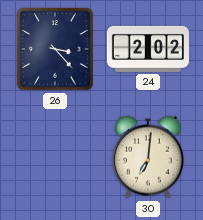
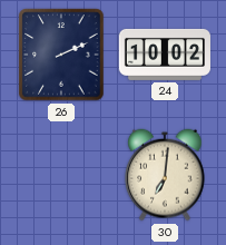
26: 3:23 -> 2:11
24: 2:02 -> 10:02
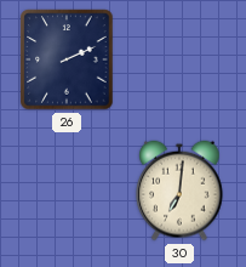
24: 10:02 -> none
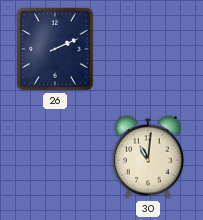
30: 7:01 -> 11:01
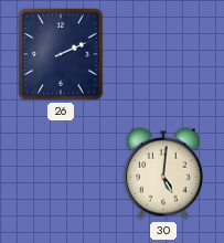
30: 11:01 -> 5:01
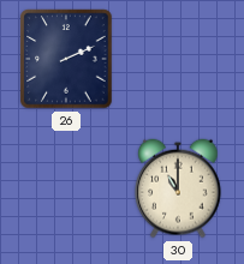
30: 5:01 -> 11:00
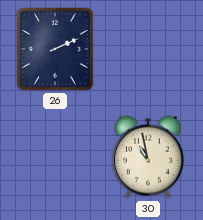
30: 11:00 -> 10:58
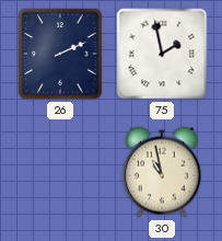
75: none -> 1:58
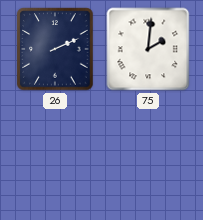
75: 1:58 -> 2:01
30: 10:58 -> none
